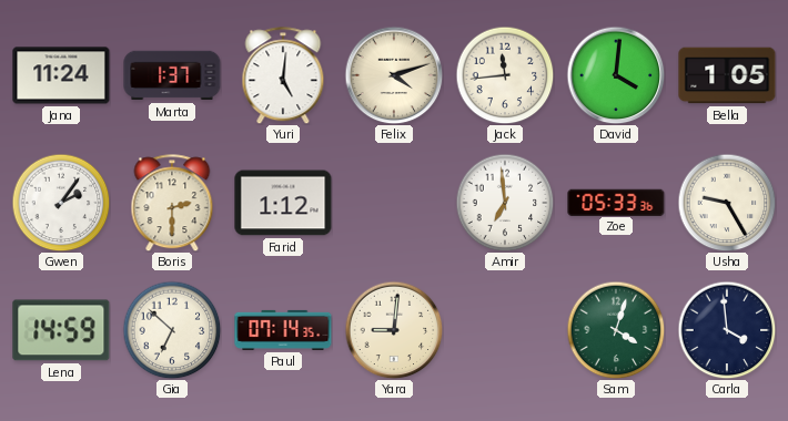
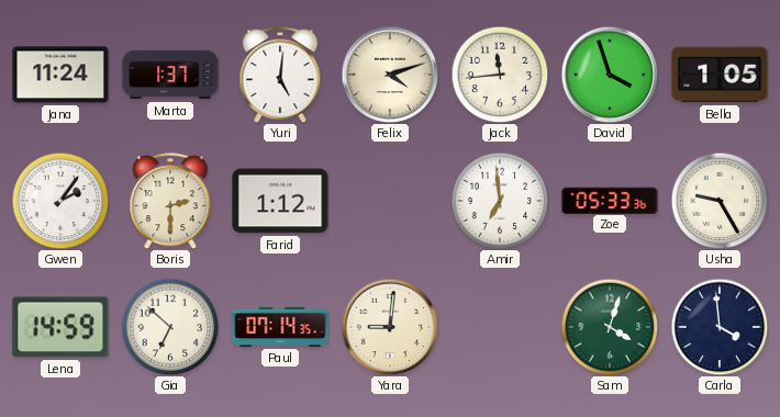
David: 4:01 -> 3:57
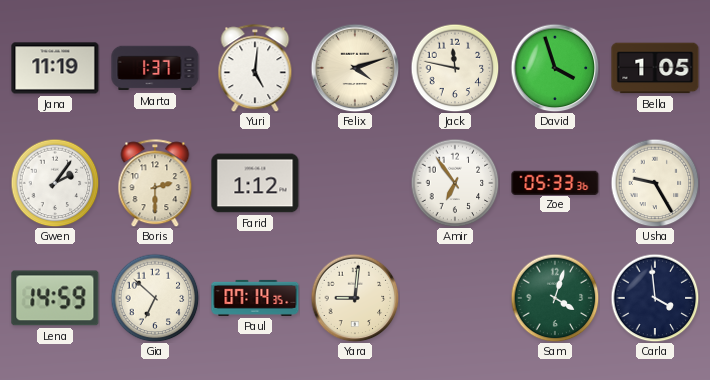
Jana: 11:24 -> 11:19
Jack: 11:44 -> 11:47
Amir: 6:59 -> 6:54
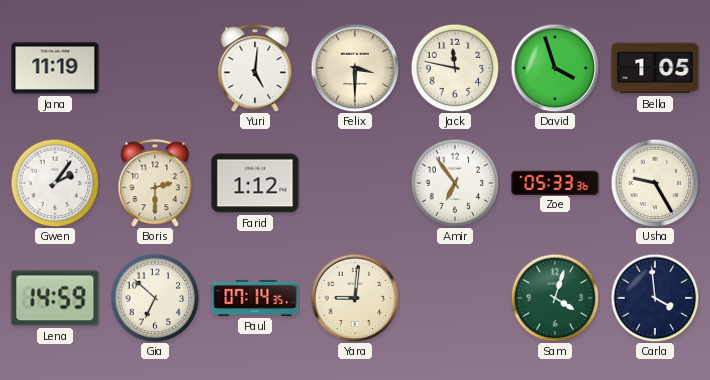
Marta: 1:37 -> none
Felix: 4:12 -> 3:30
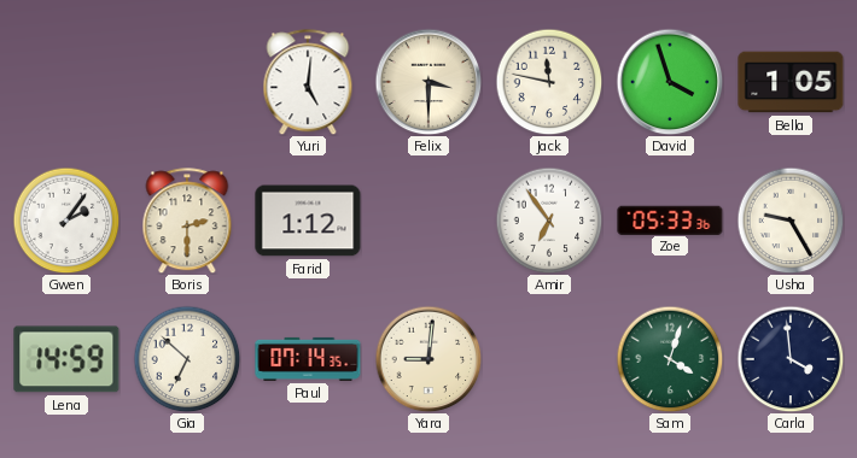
Jana: 11:19 -> none
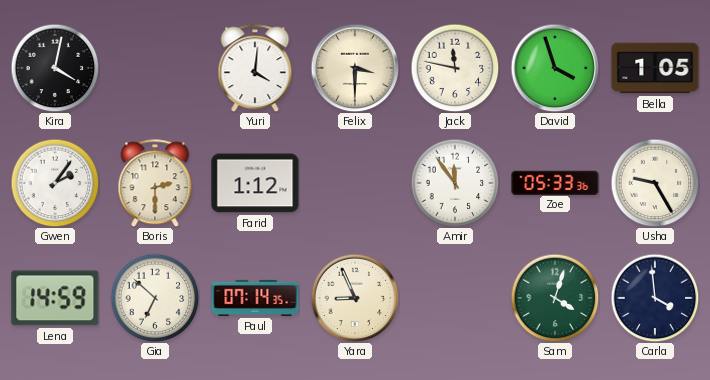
Kira: none -> 4:02
Yuri: 5:01 -> 4:01
Amir: 6:54 -> 11:54
Yara: 9:01 -> 8:56
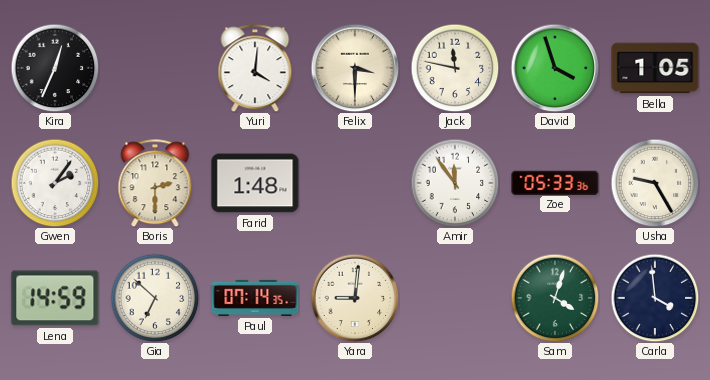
Kira: 4:02 -> 12:34
Farid: 1:12 -> 1:48
Yara: 8:56 -> 9:01
